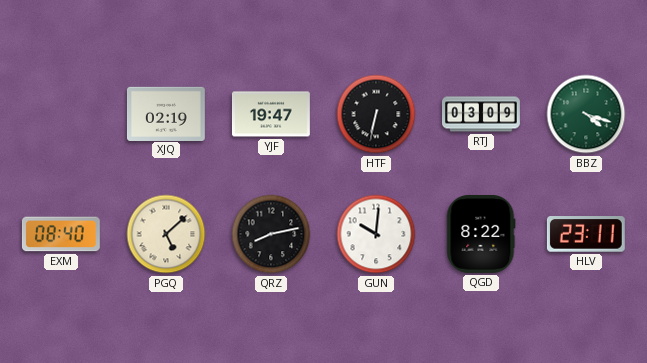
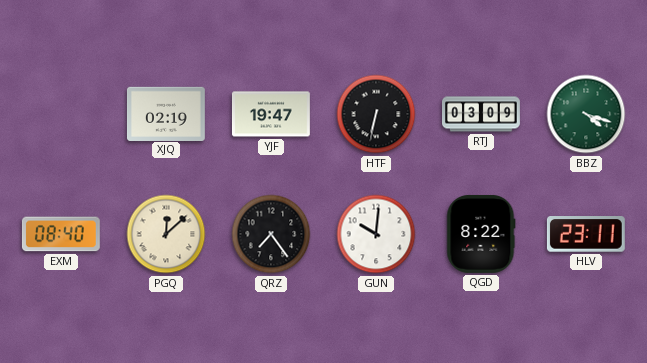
PGQ: 5:08 -> 12:08
QRZ: 8:13 -> 7:24
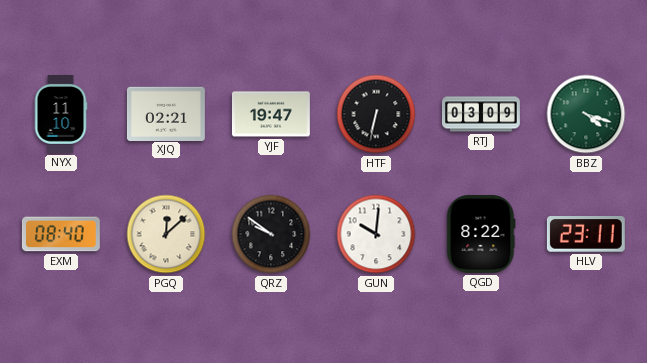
NYX: none -> 11:10
XJQ: 02:19 -> 02:21
QRZ: 7:24 -> 9:51
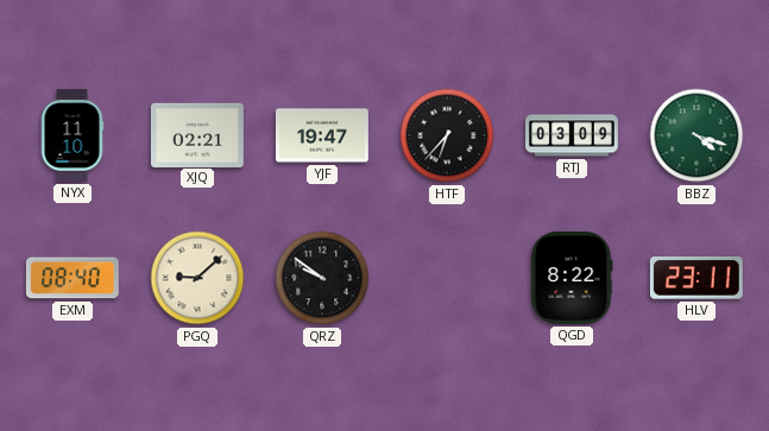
HTF: 6:32 -> 6:37
PGQ: 12:08 -> 9:08
GUN: 10:01 -> none
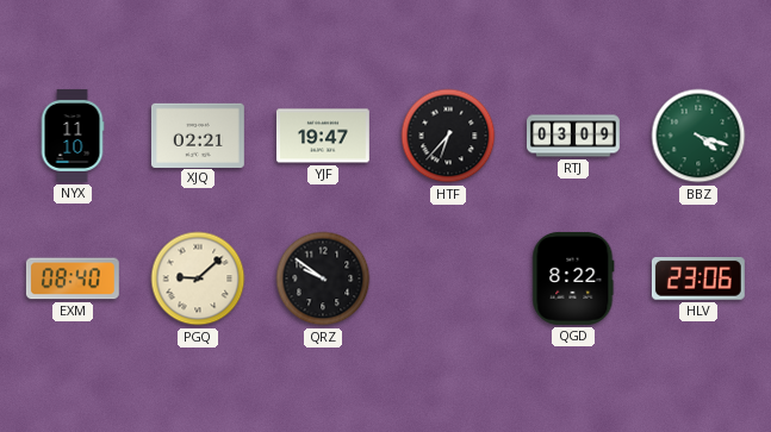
HLV: 23:11 -> 23:06
